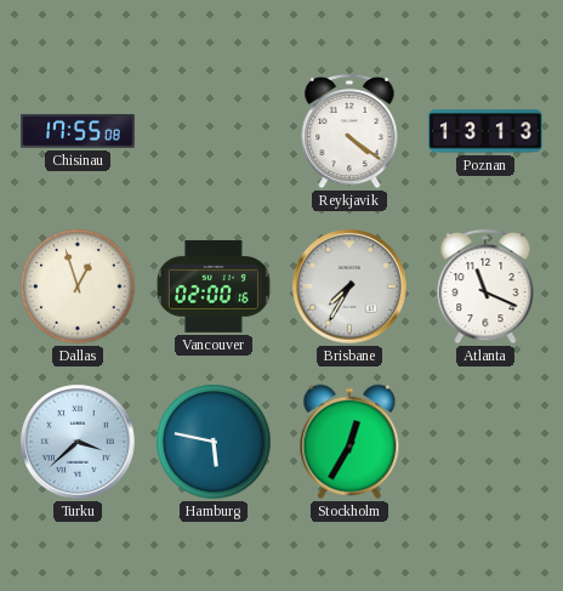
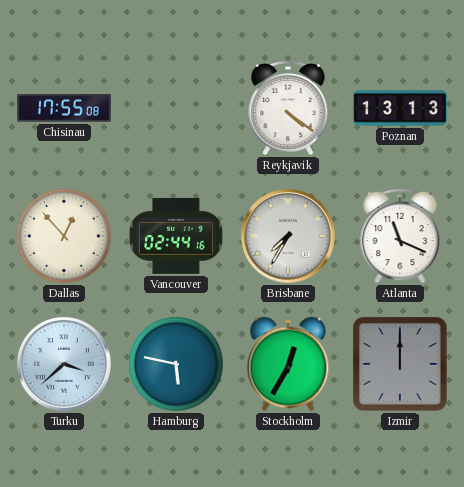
Dallas: 12:57 -> 12:53
Vancouver: 02:00 -> 02:44
Izmir: none -> 12:00
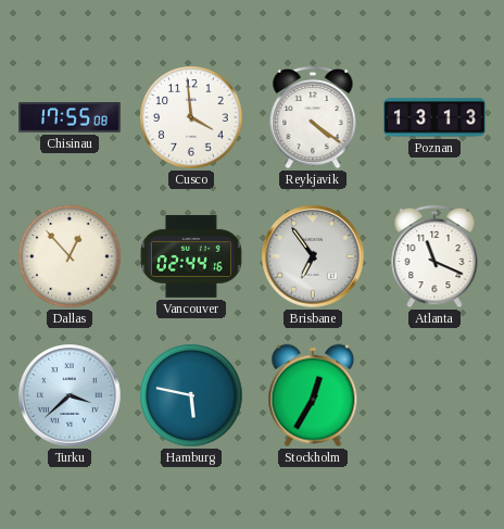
Cusco: none -> 3:59
Brisbane: 7:35 -> 6:54
Izmir: 12:00 -> none
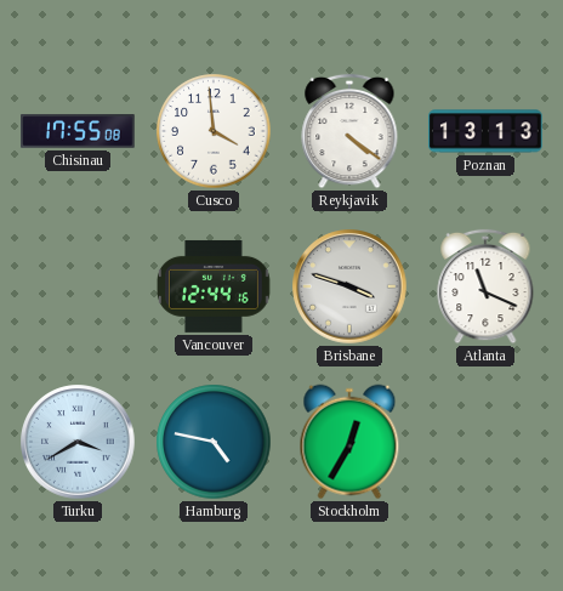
Dallas: 12:53 -> none
Vancouver: 02:44 -> 12:44
Brisbane: 6:54 -> 3:48
Turku: 3:38 -> 3:40
Hamburg: 5:47 -> 4:47
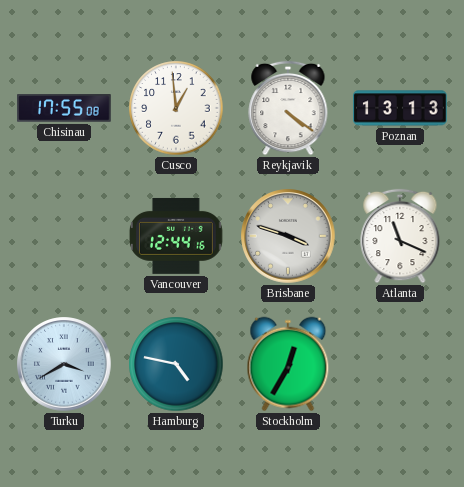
Cusco: 3:59 -> 12:59
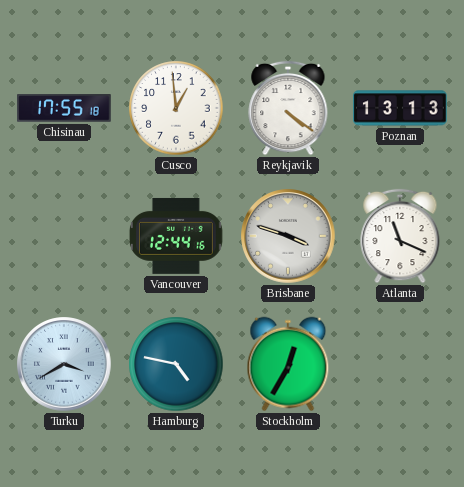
Chisinau: 17:55:08 -> 17:55:18
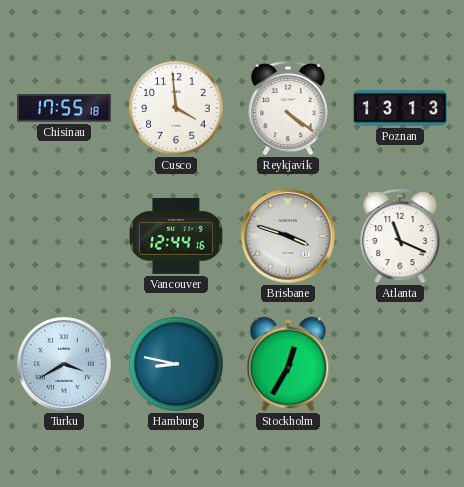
Cusco: 12:59 -> 3:59
Hamburg: 4:47 -> 8:47
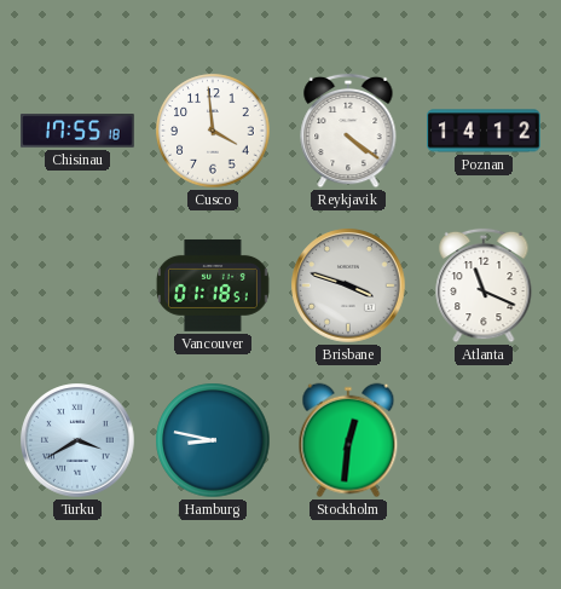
Poznan: 13:13 -> 14:12
Vancouver: 12:44 -> 01:18
Stockholm: 12:35 -> 12:31
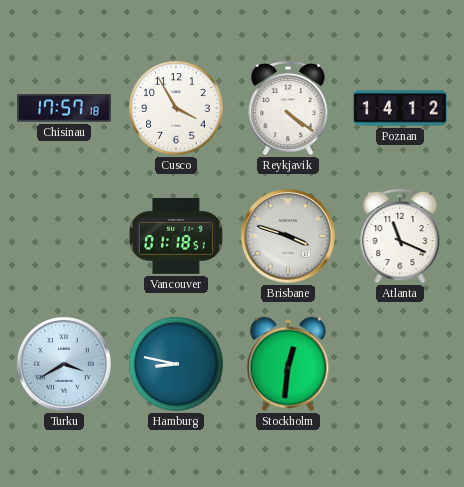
Chisinau: 17:55 -> 17:57
Cusco: 3:59 -> 3:55
